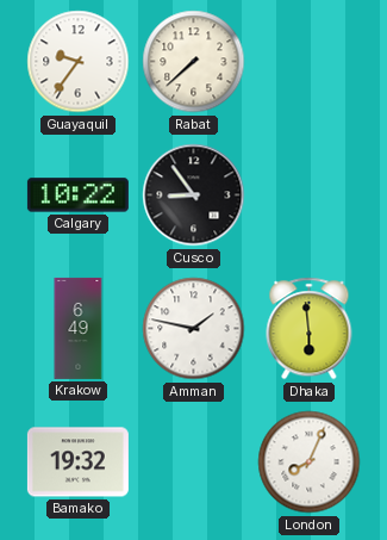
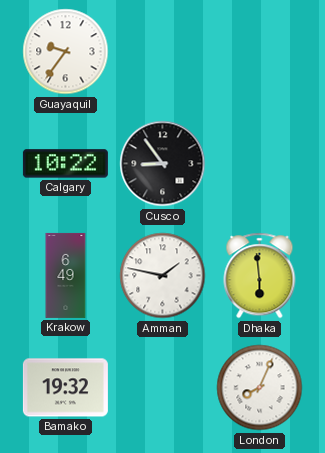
Rabat: 7:38 -> none
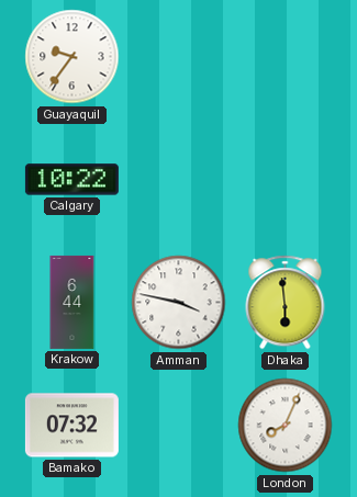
Cusco: 8:54 -> none
Krakow: 6:49 -> 6:44
Amman: 1:47 -> 3:47
Bamako: 19:32 -> 07:32
